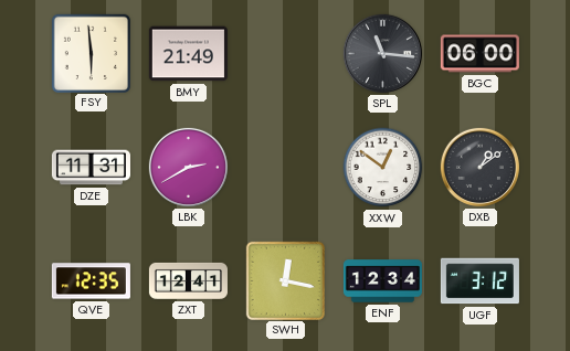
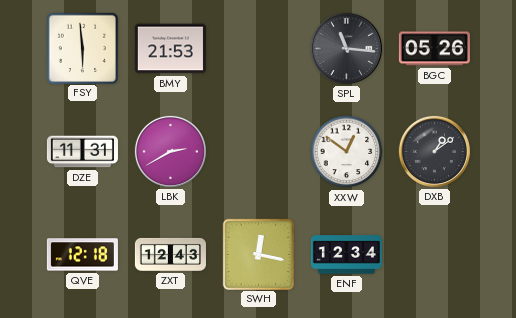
BMY: 21:49 -> 21:53
BGC: 06:00 -> 05:26
QVE: 12:35 -> 12:18
ZXT: 12:41 -> 12:43
UGF: 3:12 -> none
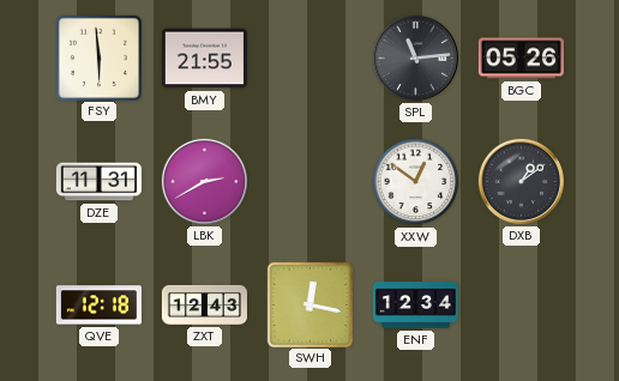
BMY: 21:53 -> 21:55
SPL: 11:16 -> 11:14
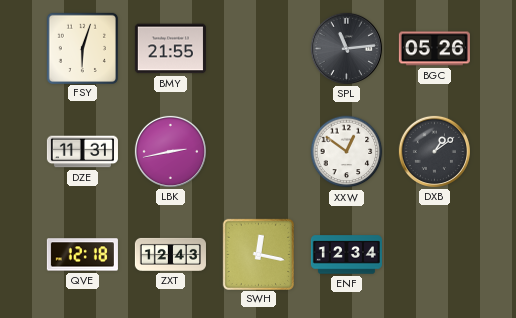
FSY: 5:59 -> 6:03
LBK: 2:40 -> 2:43
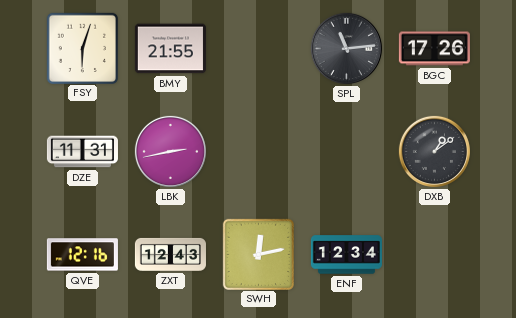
BGC: 05:26 -> 17:26
XXW: 12:51 -> none
QVE: 12:18 -> 12:16
SWH: 12:17 -> 12:13
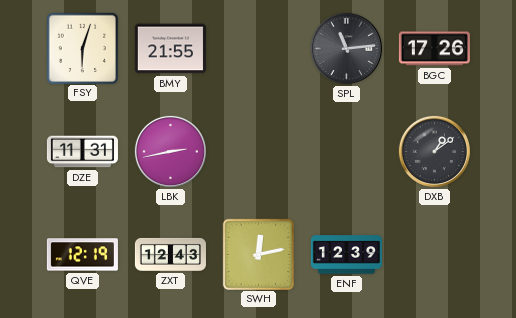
QVE: 12:16 -> 12:19
ENF: 12:34 -> 12:39
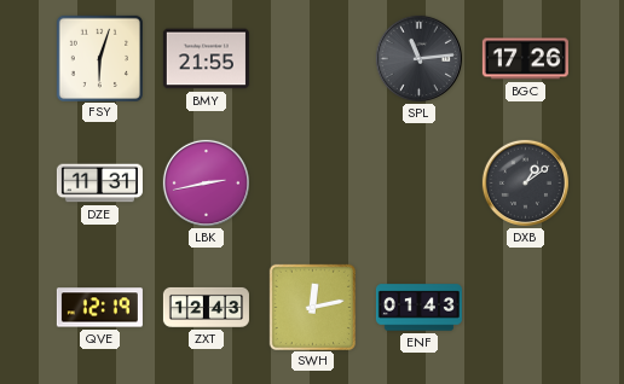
ENF: 12:39 -> 01:43
